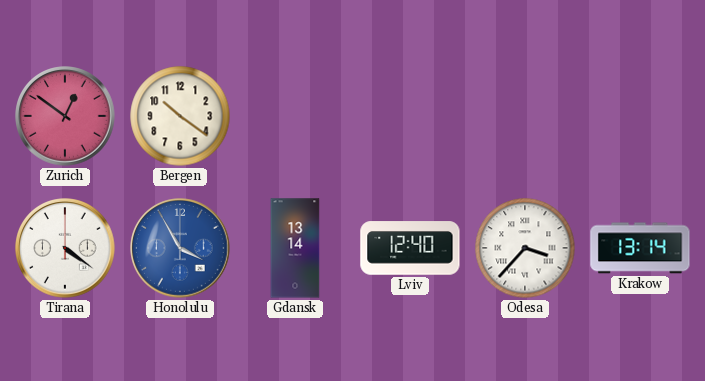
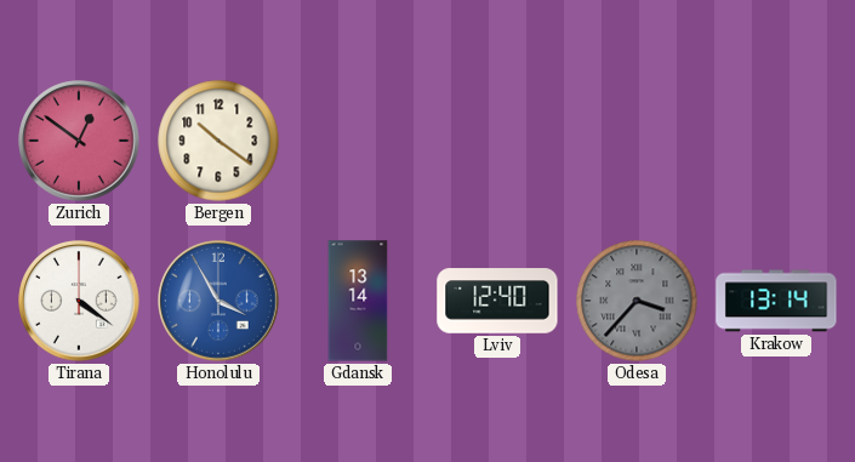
Odesa dial: white -> grey
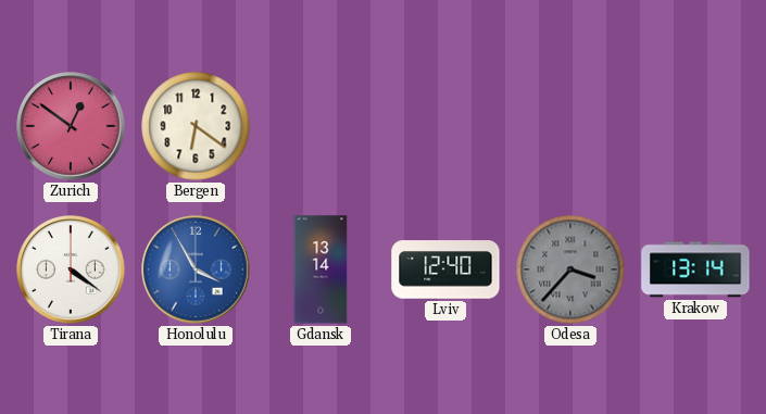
Bergen: 10:21 -> 6:21
